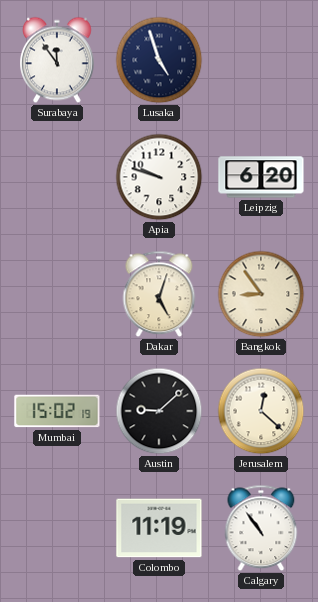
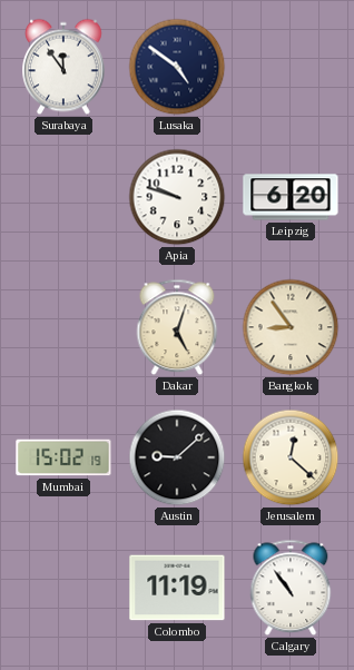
Lusaka: 4:57 -> 4:51
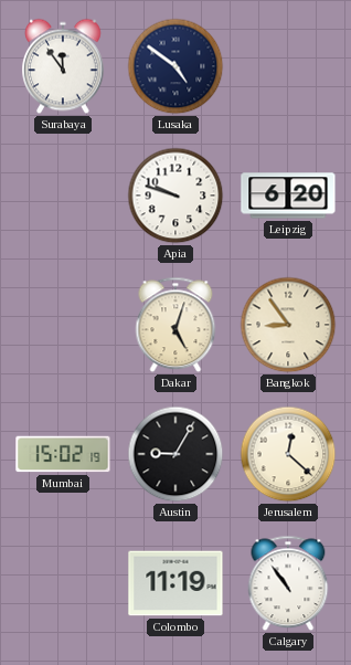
Austin: 9:08 -> 9:05
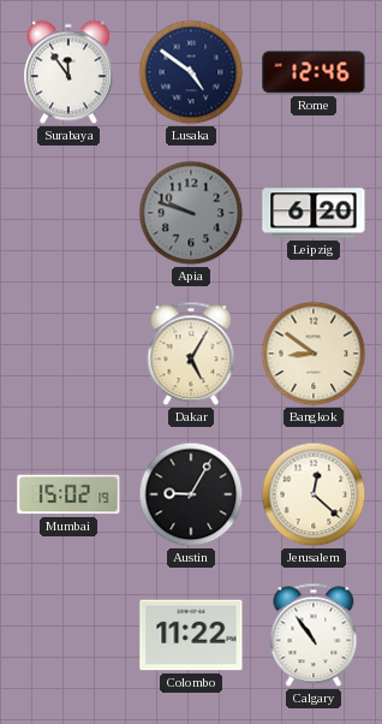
Rome: none -> 12:46
Apia dial: white -> grey
Dakar: 5:03 -> 5:05
Bangkok: 8:54 -> 8:51
Colombo: 11:19 -> 11:22
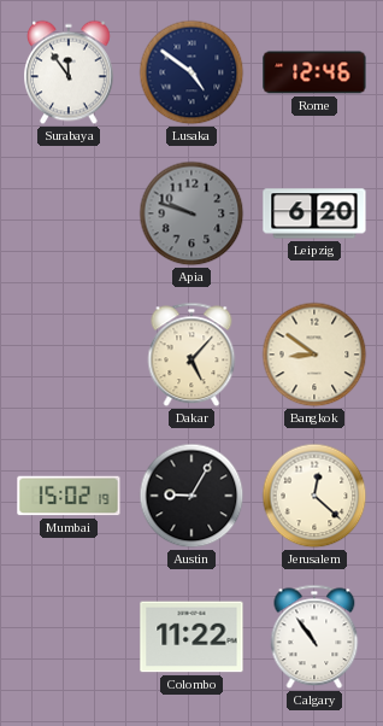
Dakar: 5:05 -> 5:07
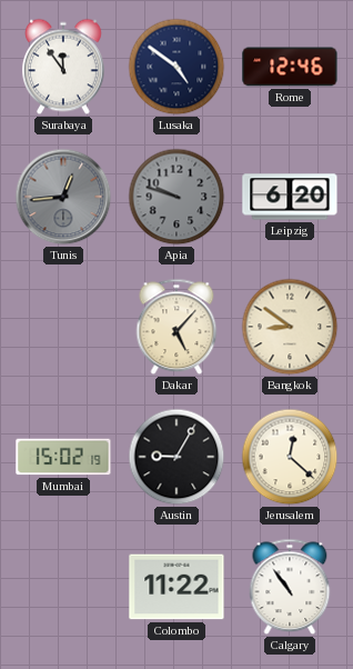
Tunis: none -> 12:44
